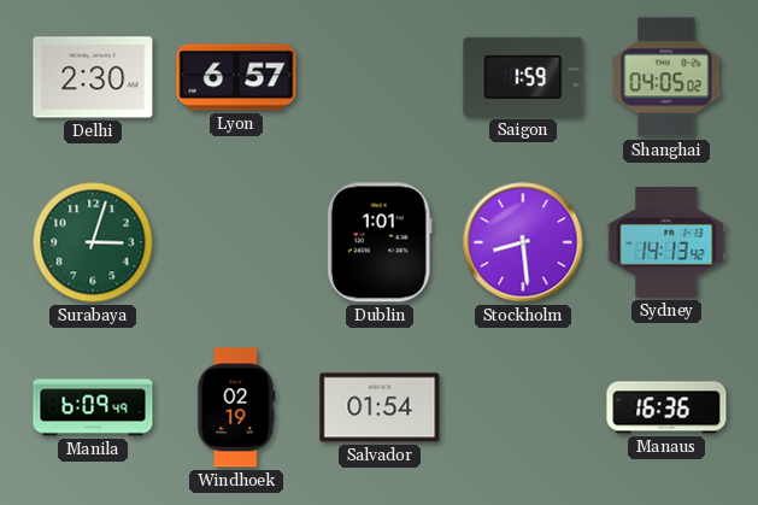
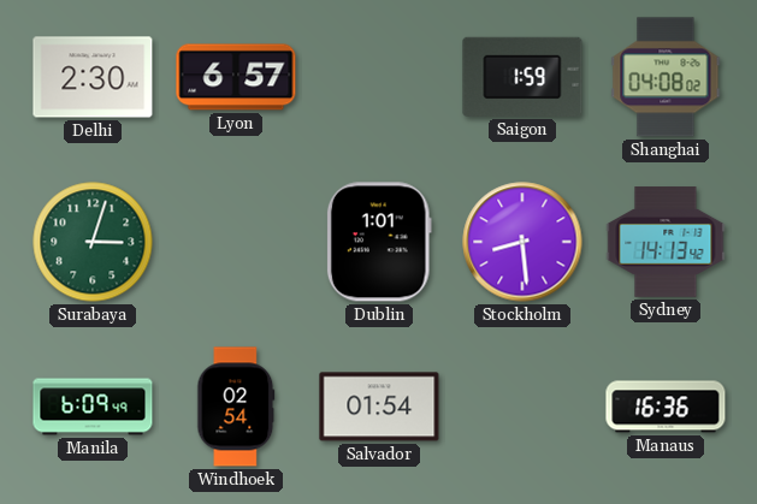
Shanghai: 04:05 -> 04:08
Windhoek: 02:19 -> 02:54
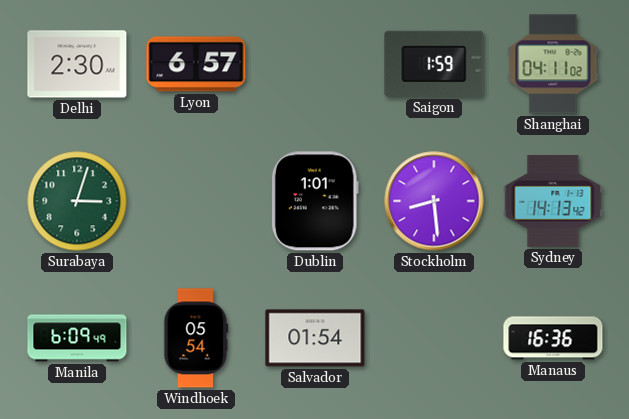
Shanghai: 04:08 -> 04:11
Windhoek: 02:54 -> 05:54
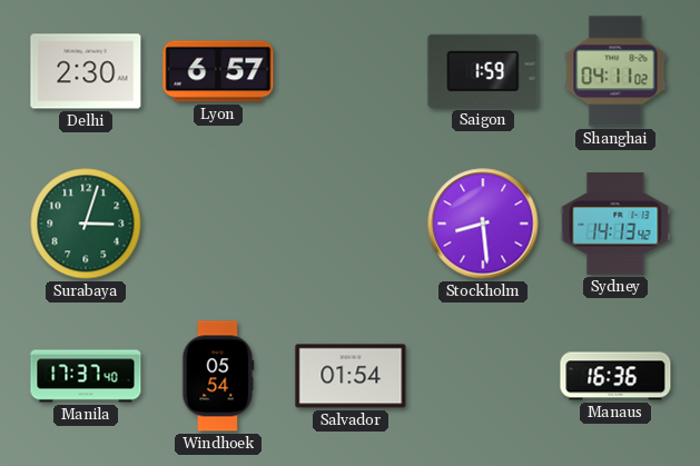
Dublin: 1:01 -> none
Manila: 6:09 -> 17:37
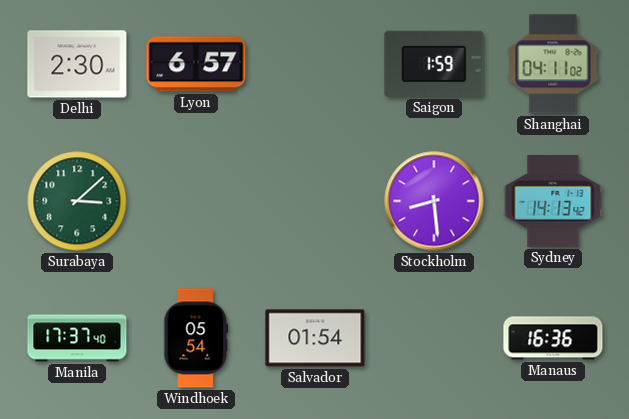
Surabaya: 3:03 -> 3:08
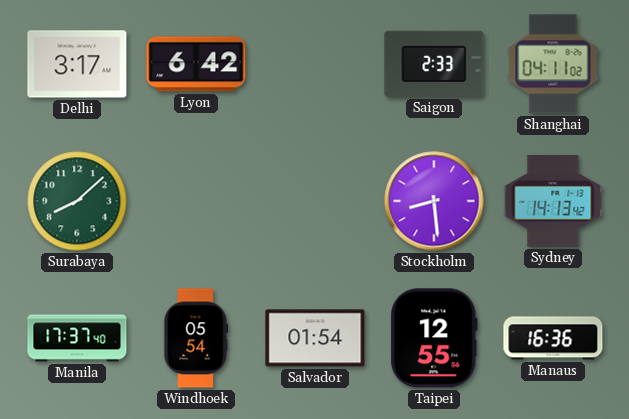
Delhi: 2:30 -> 3:17
Lyon: 6:57 -> 6:42
Saigon: 1:59 -> 2:33
Surabaya: 3:08 -> 8:08
Taipei: none -> 12:55
